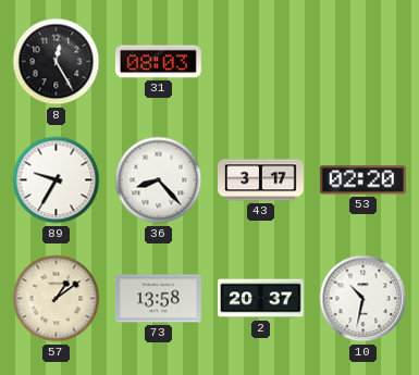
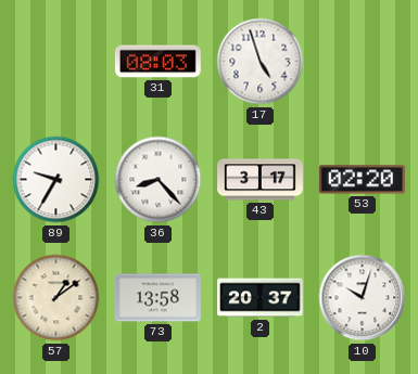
8: 12:25 -> none
17: none -> 4:57
10: 10:32 -> 10:03
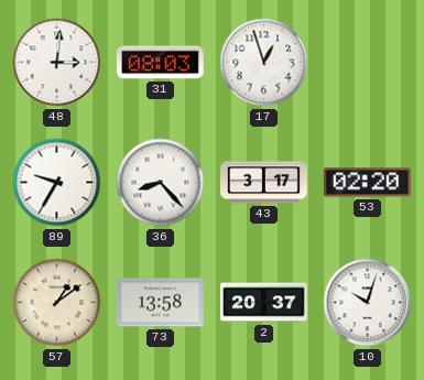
48: none -> 3:01
17: 4:57 -> 12:57
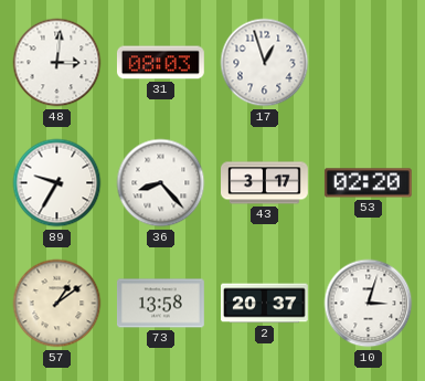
10: 10:03 -> 3:03
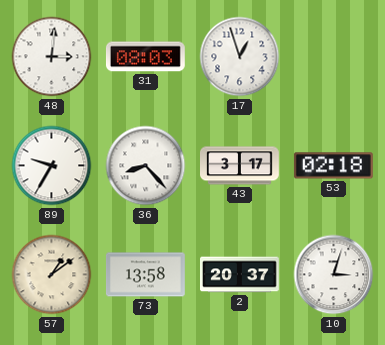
53: 02:20 -> 02:18
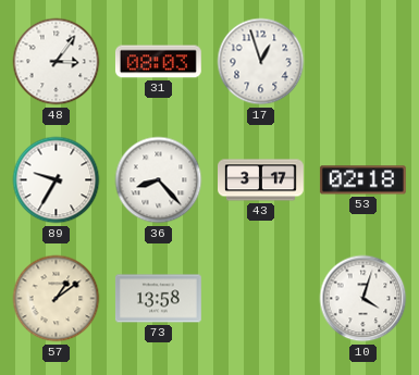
48: 3:01 -> 3:06
2: 20:37 -> none
10: 3:03 -> 4:03
